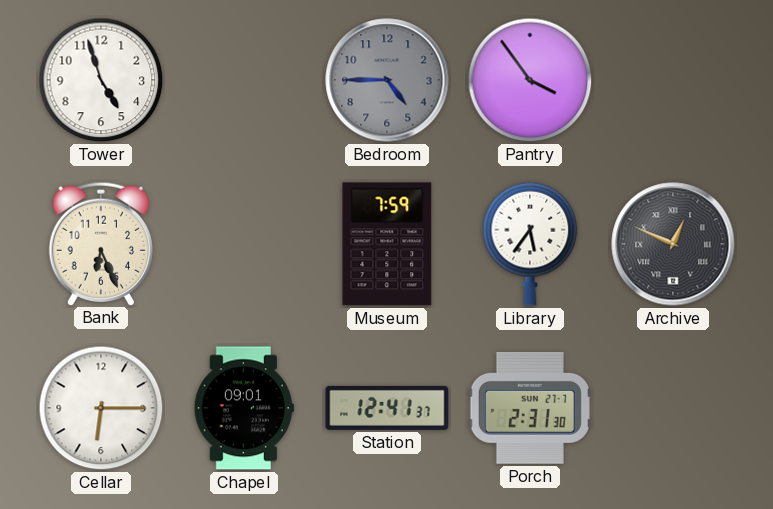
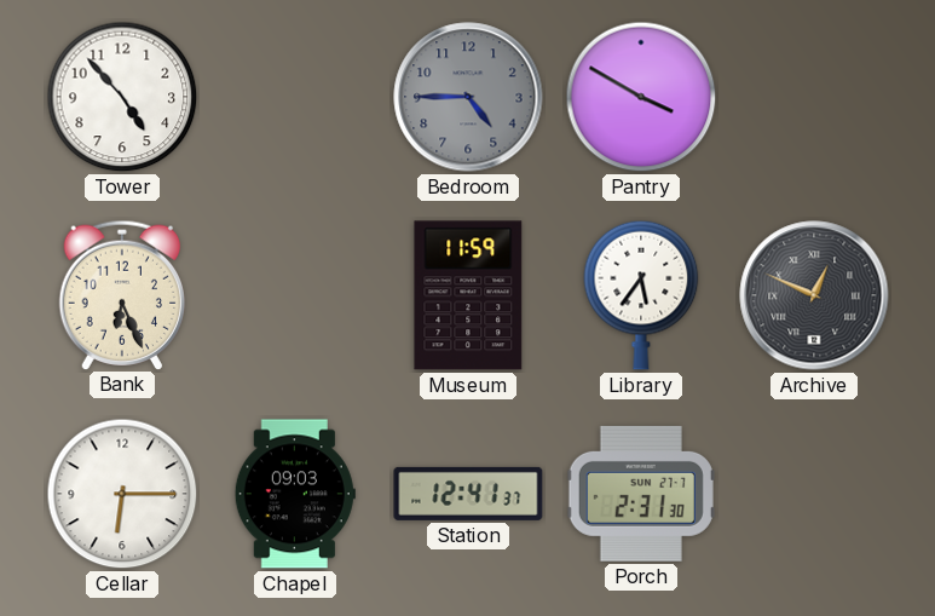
Tower: 4:57 -> 4:53
Pantry: 3:54 -> 3:50
Museum: 7:59 -> 11:59
Chapel: 09:01 -> 09:03
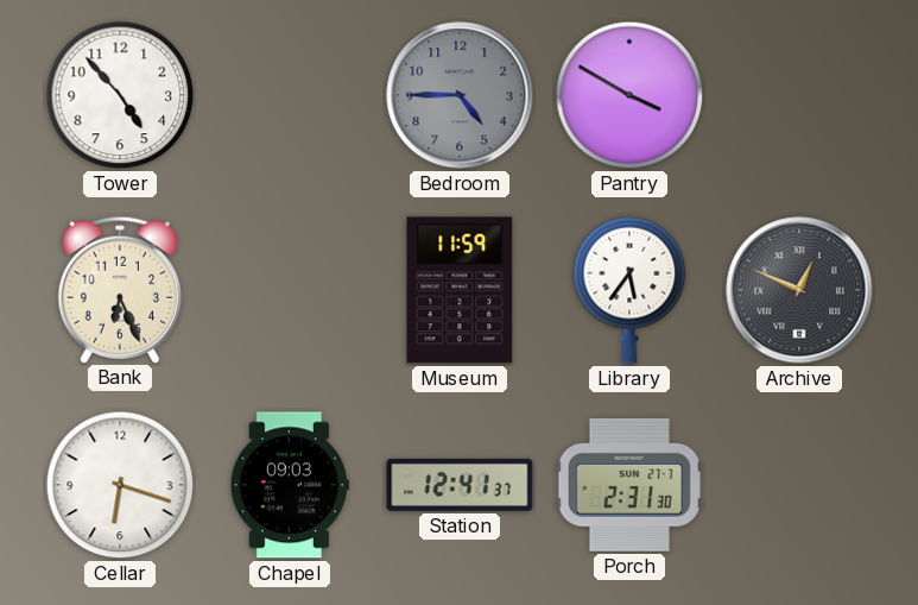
Cellar: 6:15 -> 6:18
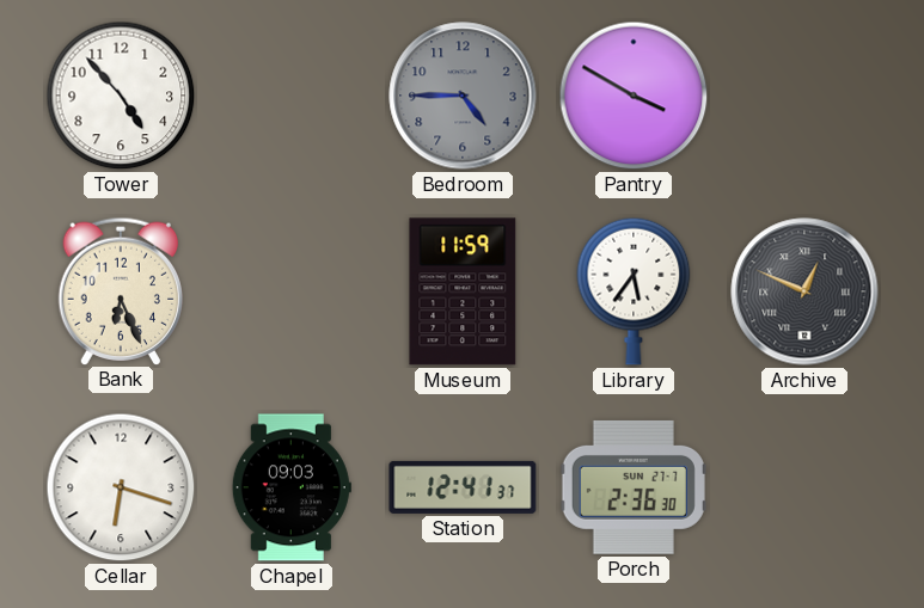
Porch: 2:31 -> 2:36
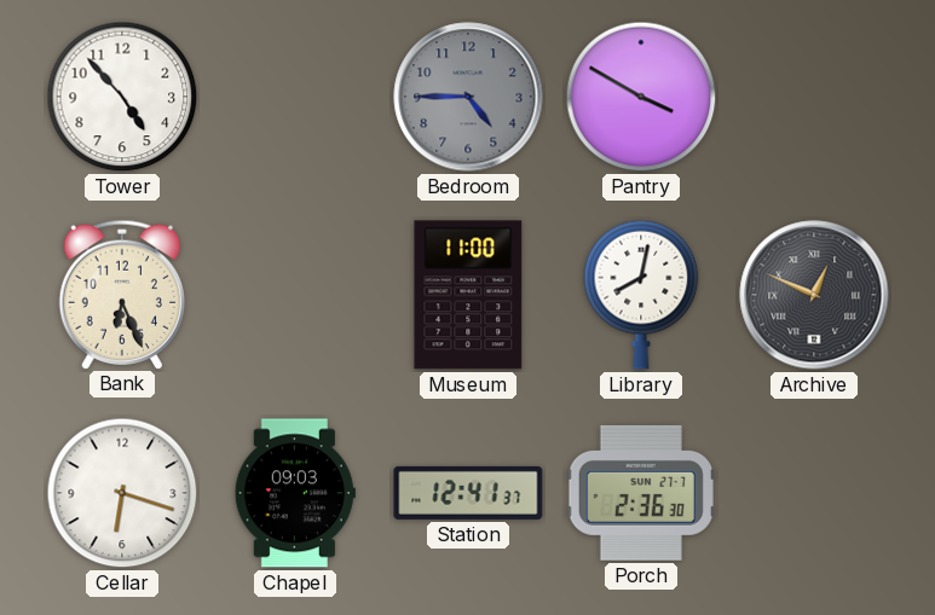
Museum: 11:59 -> 11:00
Library: 5:36 -> 8:02
